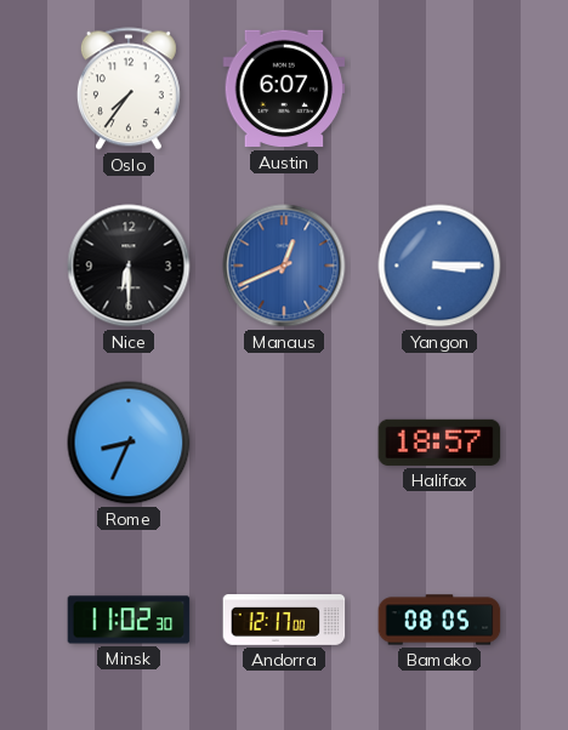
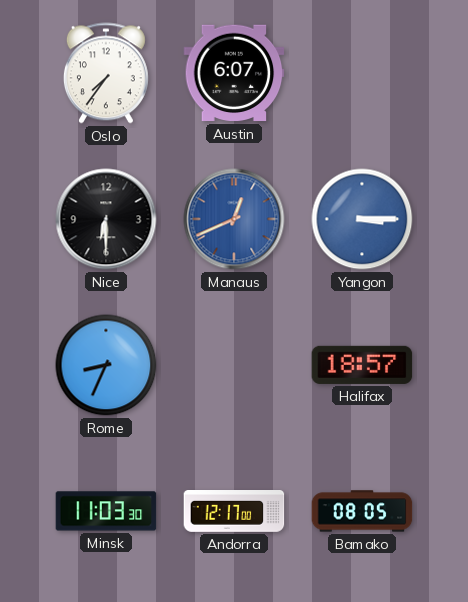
Minsk: 11:02 -> 11:03
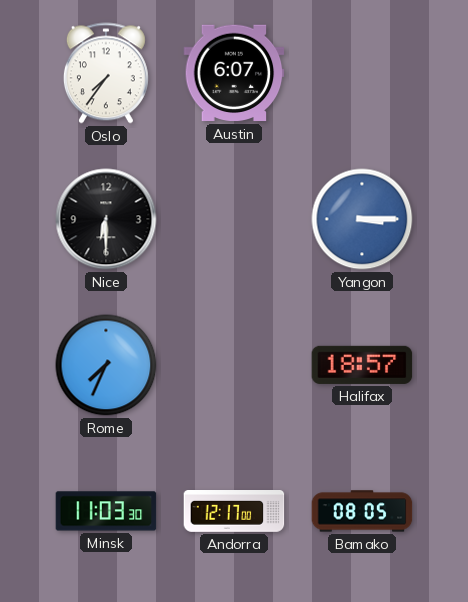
Manaus: 12:41 -> none
Rome: 8:34 -> 7:34
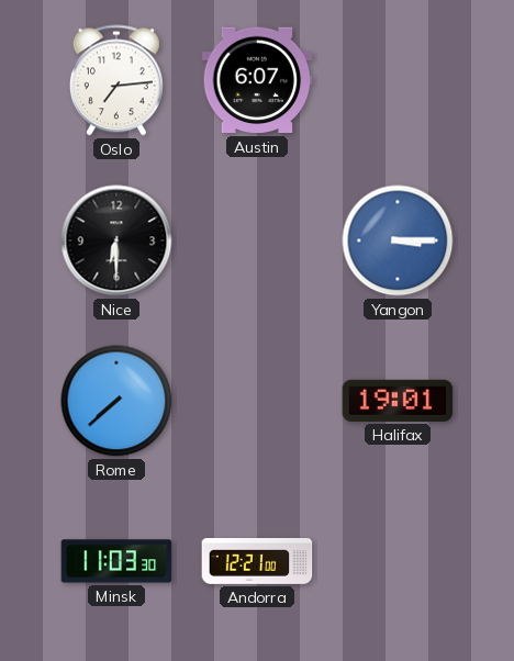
Oslo: 7:36 -> 7:14
Rome: 7:34 -> 7:38
Halifax: 18:57 -> 19:01
Andorra: 12:17 -> 12:21
Bamako: 08:05 -> none
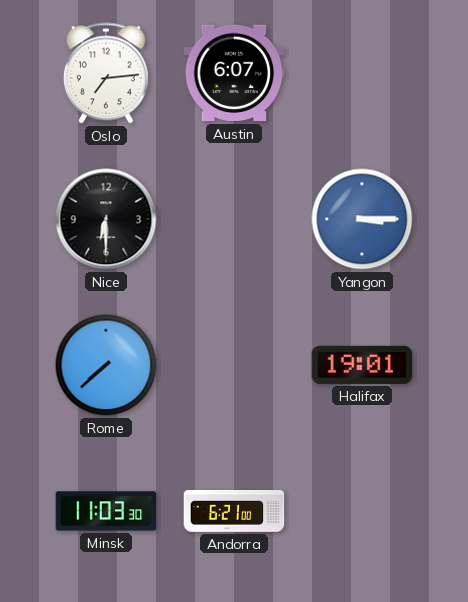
Andorra: 12:21 -> 6:21
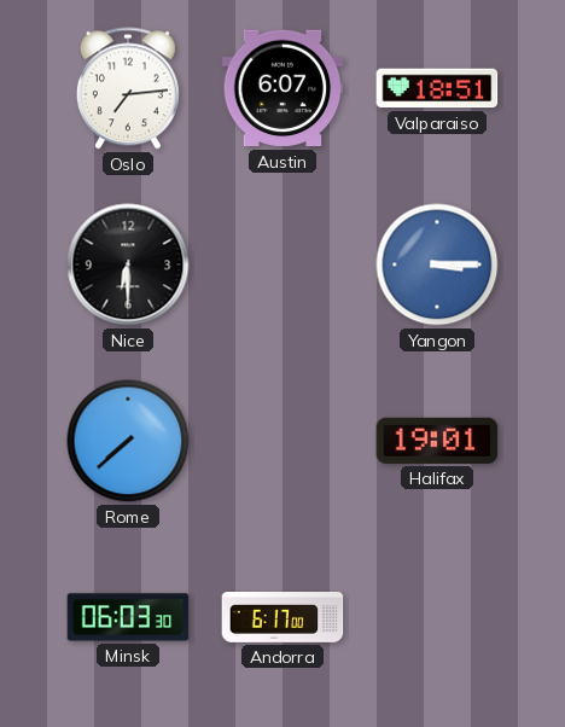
Valparaiso: none -> 18:51
Minsk: 11:03 -> 06:03
Andorra: 6:21 -> 6:17
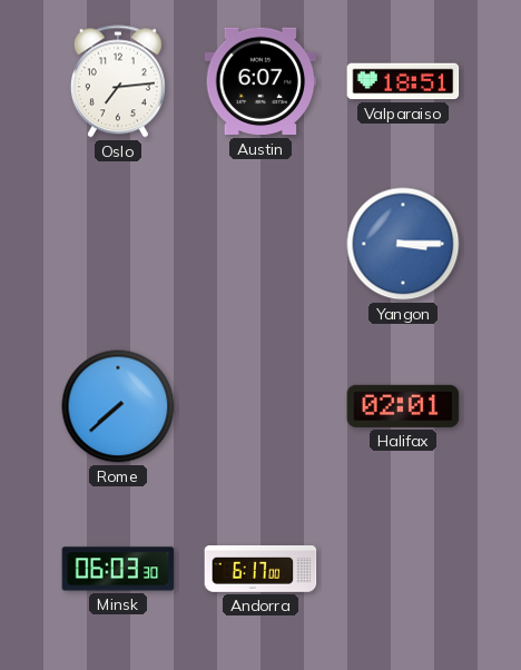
Nice: 6:30 -> none
Halifax: 19:01 -> 02:01
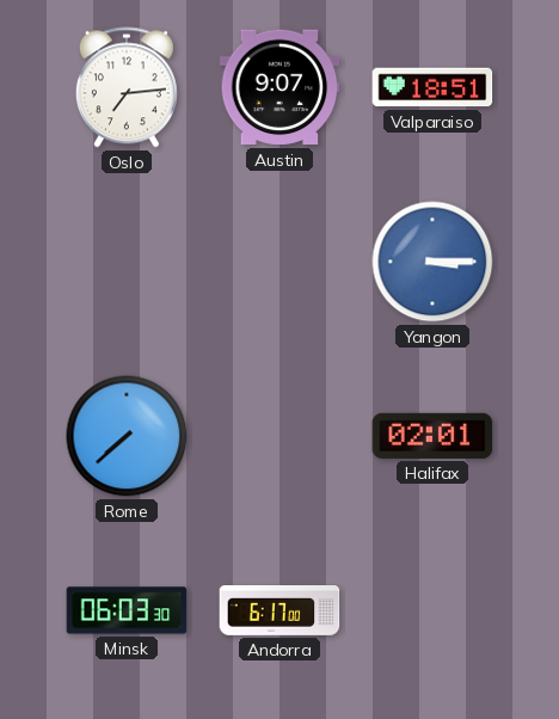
Austin: 6:07 -> 9:07
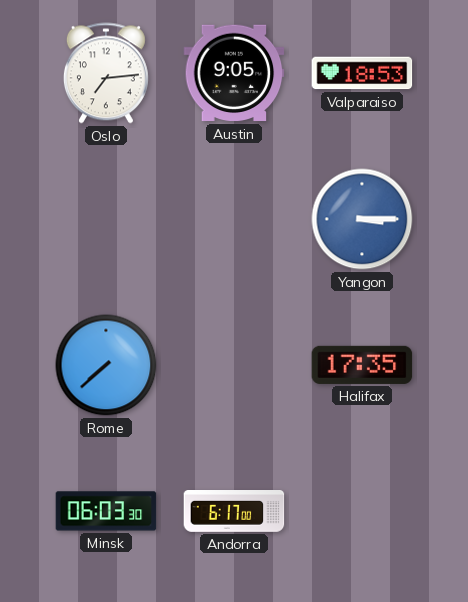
Austin: 9:07 -> 9:05
Valparaiso: 18:51 -> 18:53
Halifax: 02:01 -> 17:35
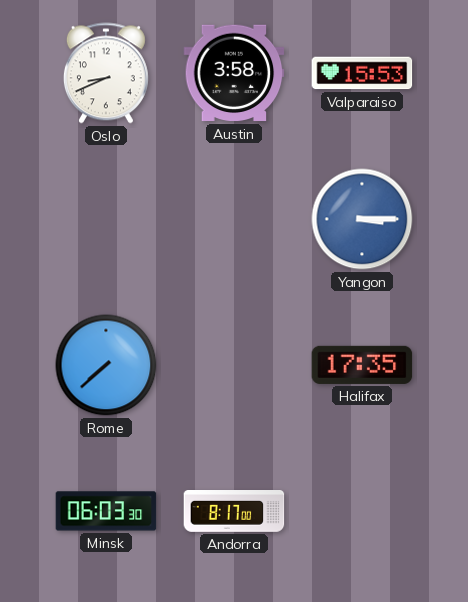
Oslo: 7:14 -> 8:41
Austin: 9:05 -> 3:58
Valparaiso: 18:53 -> 15:53
Andorra: 6:17 -> 8:17
